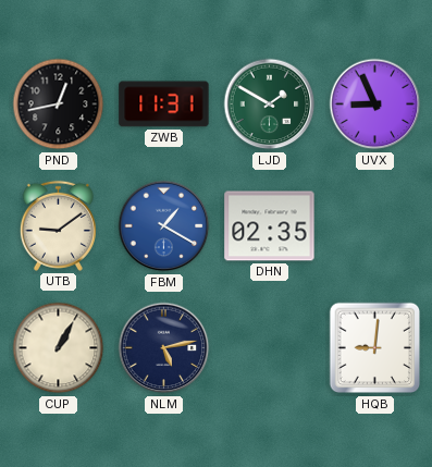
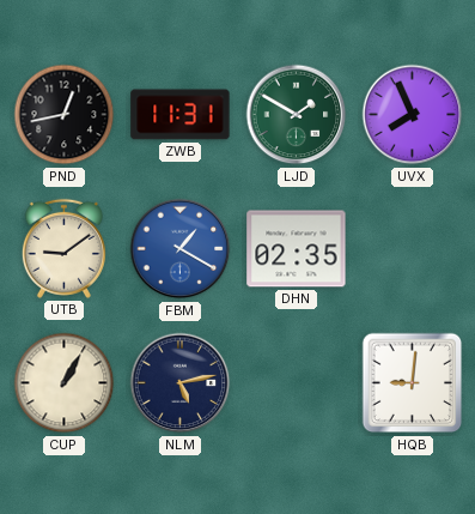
UVX: 8:56 -> 7:56
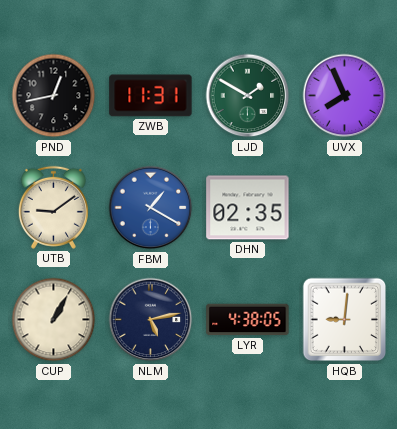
LYR: none -> 4:38
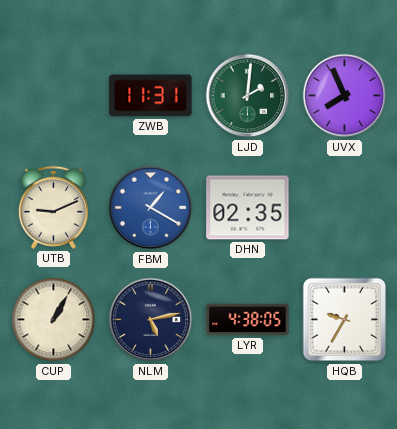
PND: 12:43 -> none
LJD: 1:50 -> 2:01
UTB: 9:09 -> 9:11
HQB: 9:01 -> 9:35
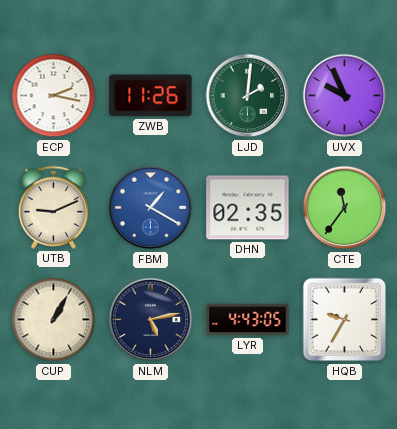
ECP: none -> 2:17
ZWB: 11:31 -> 11:26
UVX: 7:56 -> 9:56
CTE: none -> 11:36
LYR: 4:38 -> 4:43
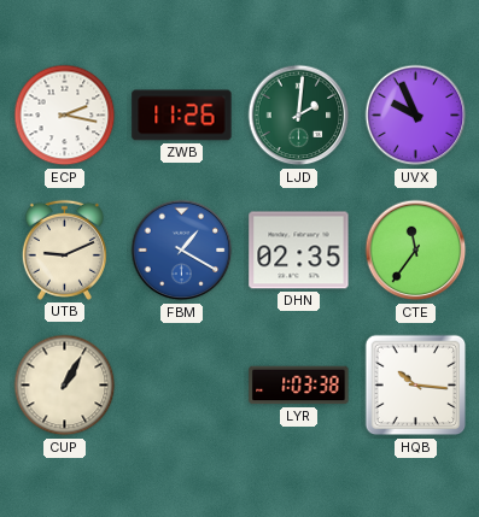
NLM: 5:13 -> none
LYR: 4:43 -> 1:03
HQB: 9:35 -> 10:16
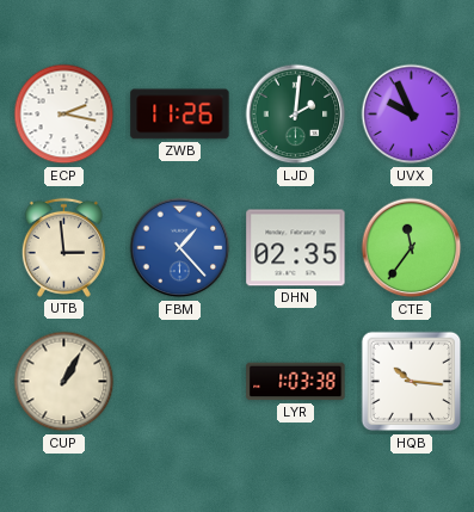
UTB: 9:11 -> 2:59
FBM: 1:20 -> 1:23
